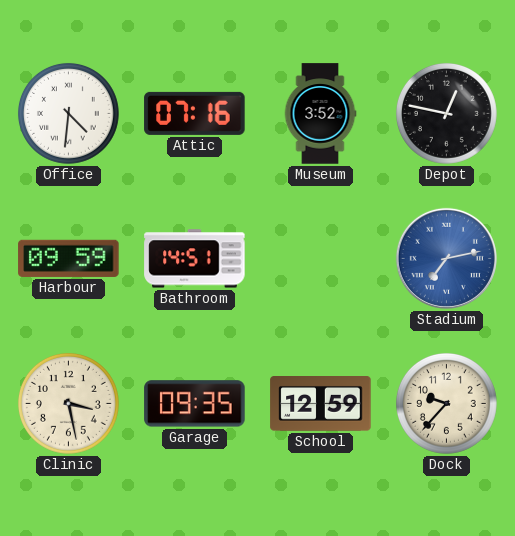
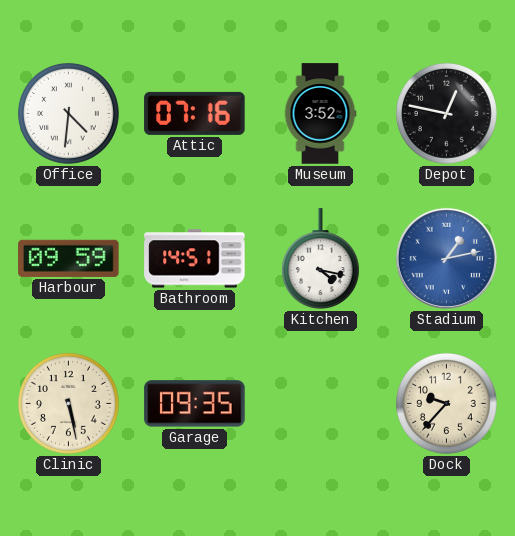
Kitchen: none -> 4:17
Stadium: 7:13 -> 1:13
Clinic: 3:28 -> 5:28
School: 12:59 -> none
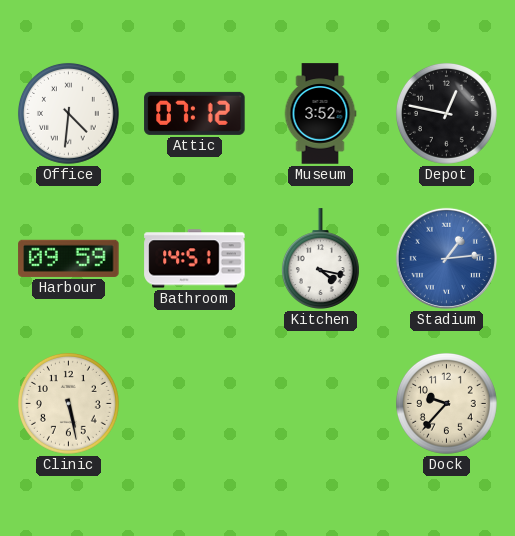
Attic: 07:16 -> 07:12
Stadium: 1:13 -> 1:14
Garage: 09:35 -> none
